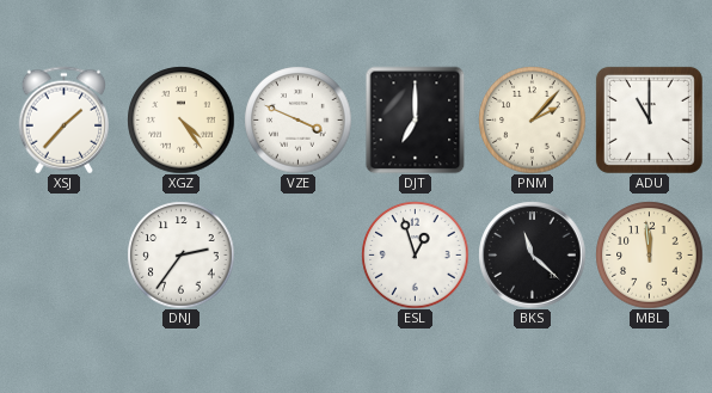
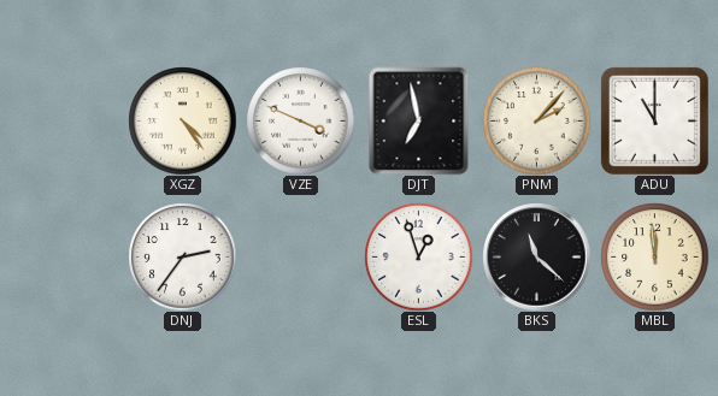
XSJ: 1:37 -> none
DJT: 7:00 -> 6:58
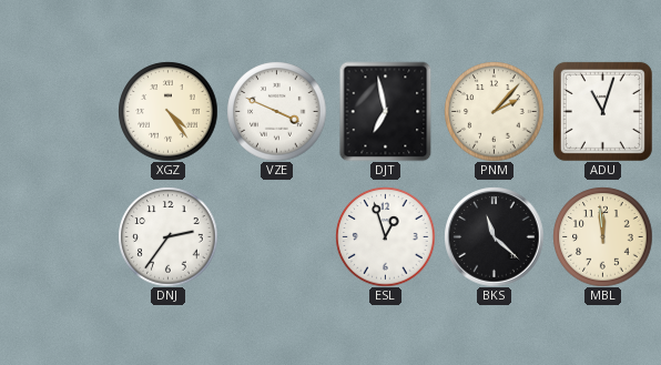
ADU: 11:00 -> 11:03
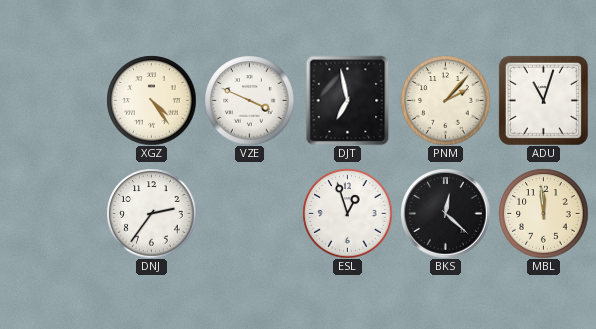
BKS: 11:22 -> 12:22
